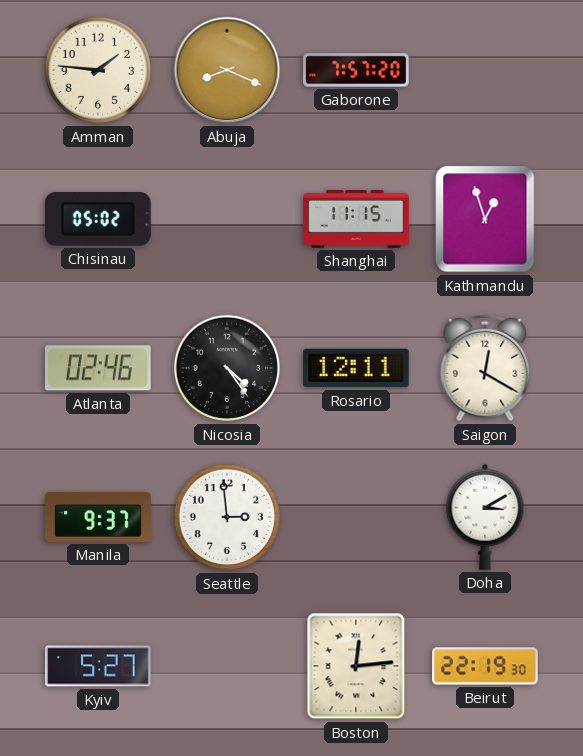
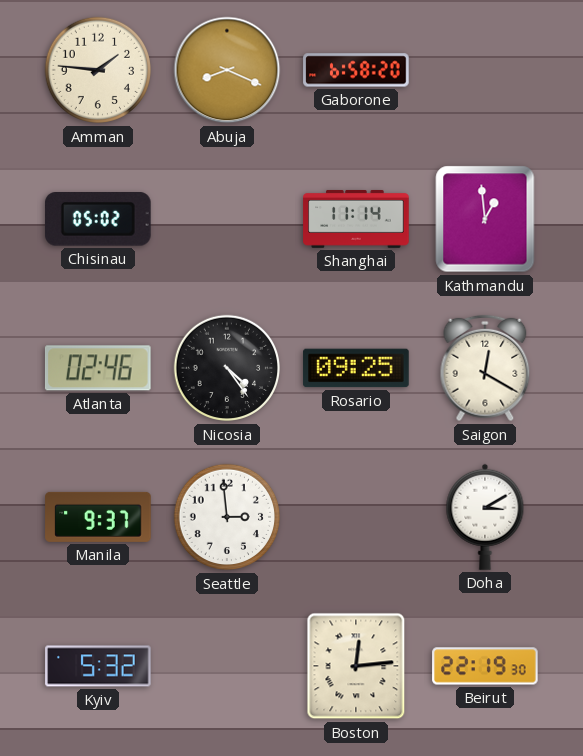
Gaborone: 7:57 -> 6:58
Shanghai: 11:15 -> 11:14
Kathmandu: 12:57 -> 12:59
Rosario: 12:11 -> 09:25
Kyiv: 5:27 -> 5:32
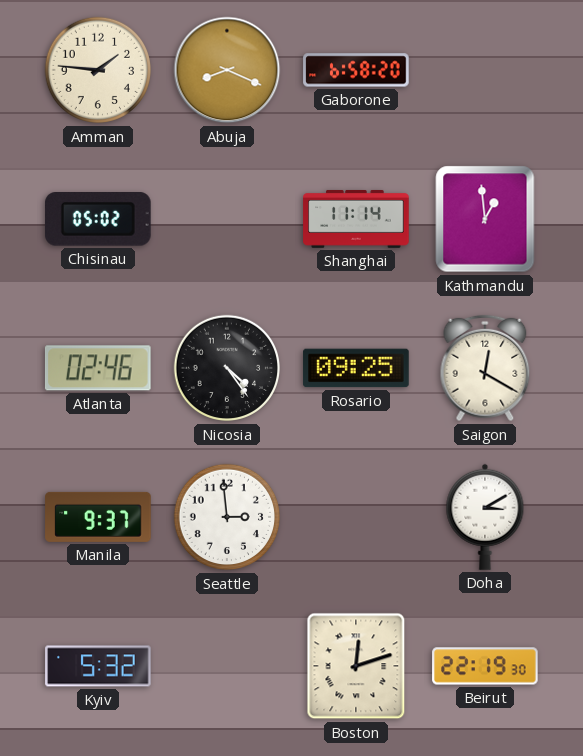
Boston: 12:14 -> 12:12
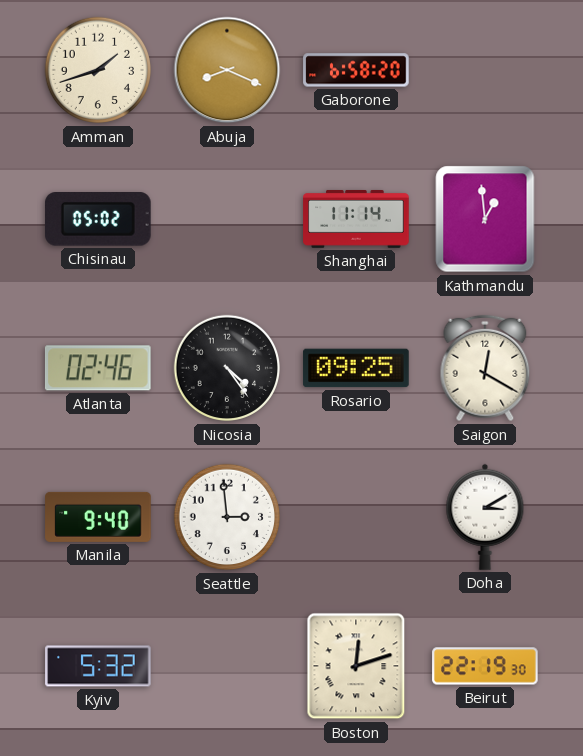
Amman: 1:46 -> 1:42
Manila: 9:37 -> 9:40
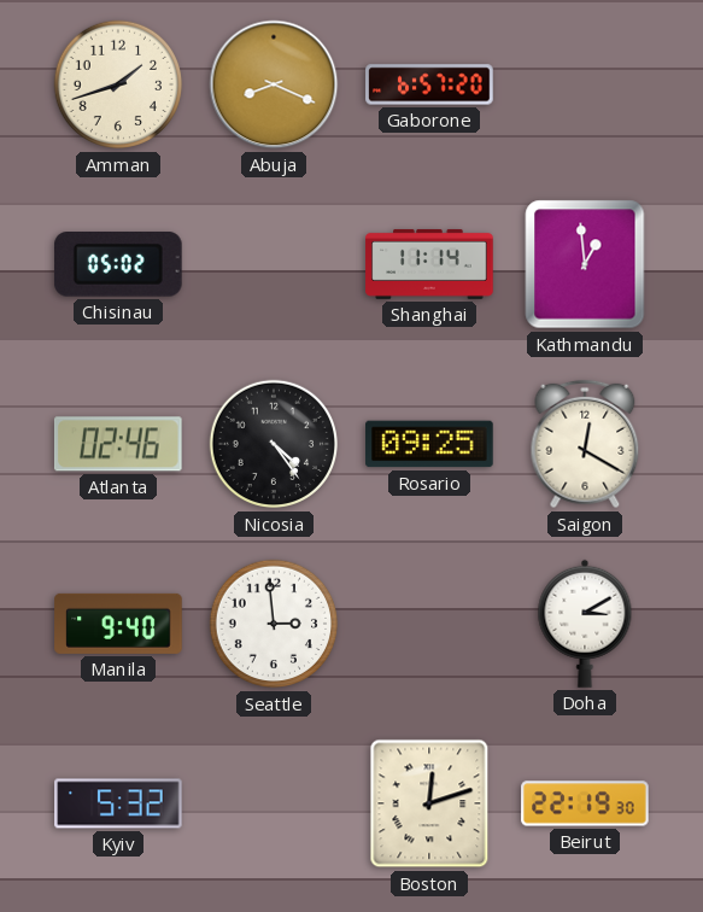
Gaborone: 6:58 -> 6:57
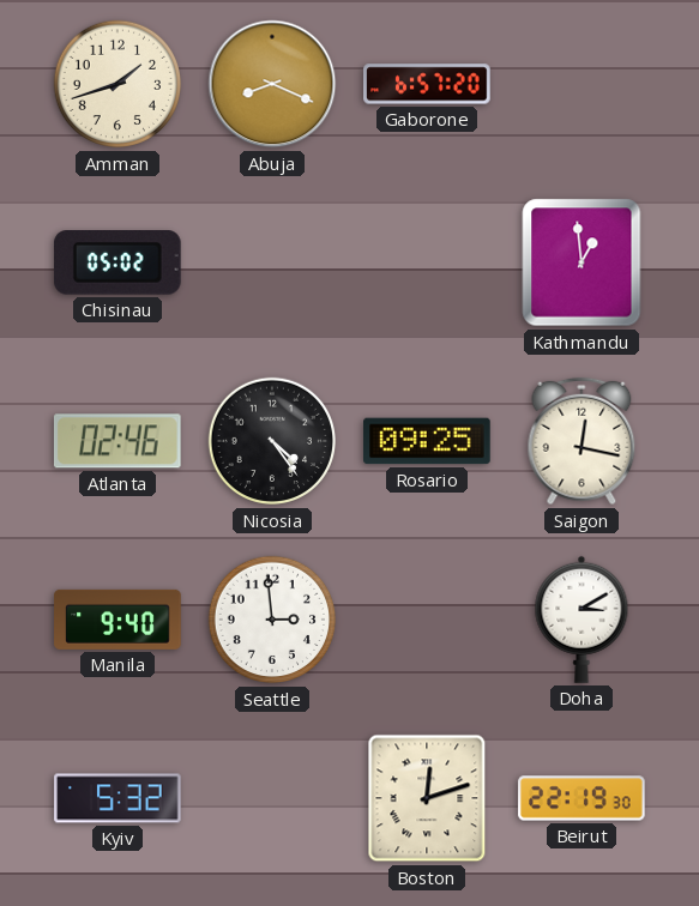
Shanghai: 11:14 -> none
Saigon: 12:20 -> 12:17
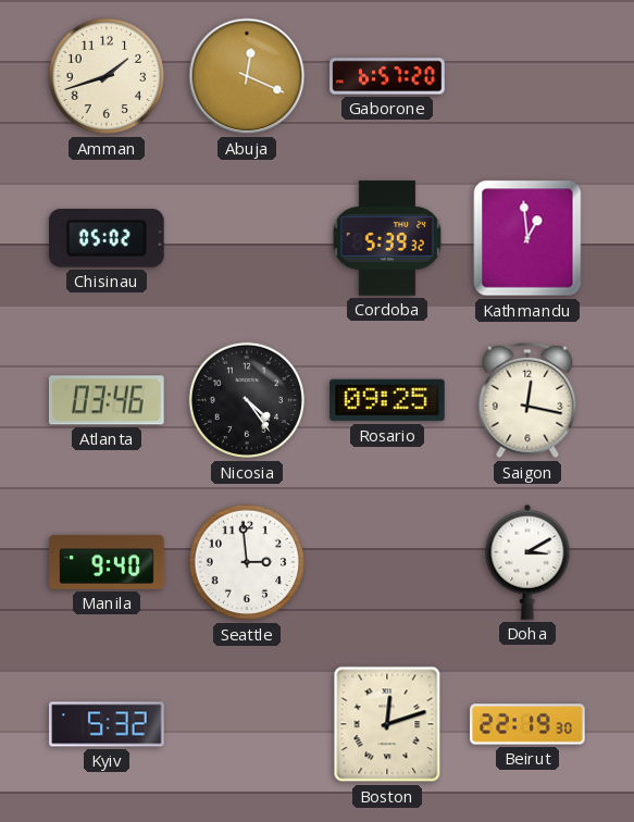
Abuja: 8:19 -> 12:19
Cordoba: none -> 5:39
Atlanta: 02:46 -> 03:46
